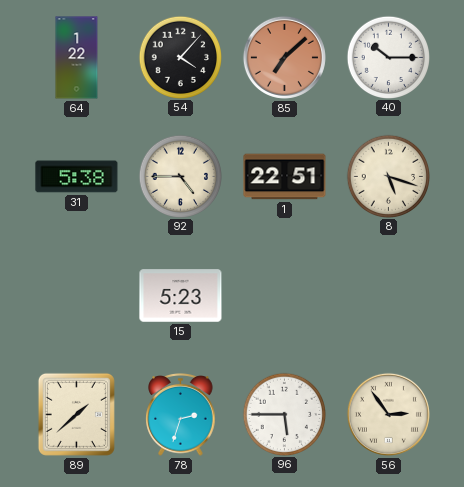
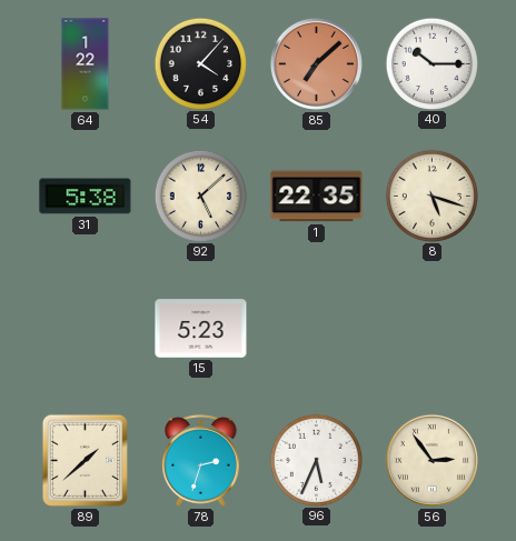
92: 4:45 -> 5:08
1: 22:51 -> 22:35
96: 5:45 -> 5:34
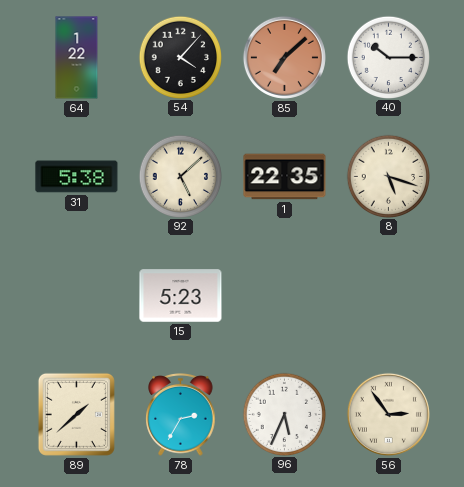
78: 2:33 -> 2:35
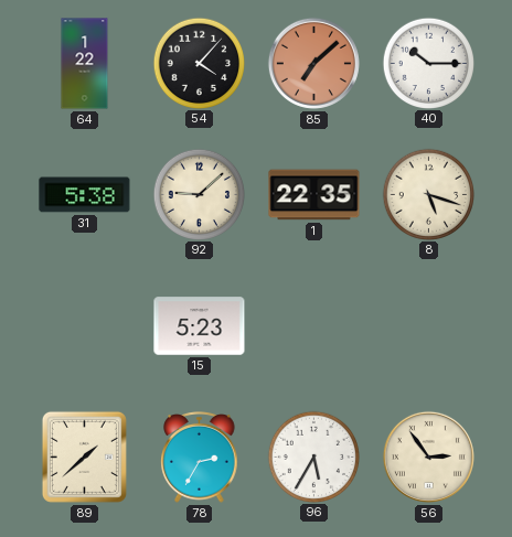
92: 5:08 -> 9:08
96: 5:34 -> 5:35
